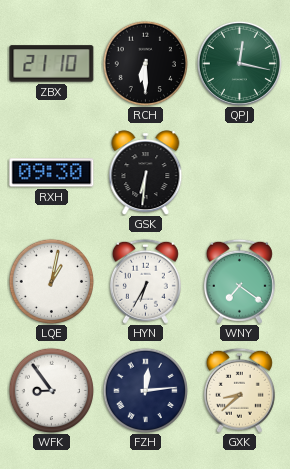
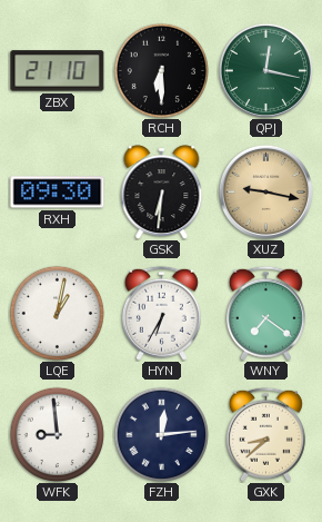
XUZ: none -> 9:17
WFK: 8:54 -> 8:59
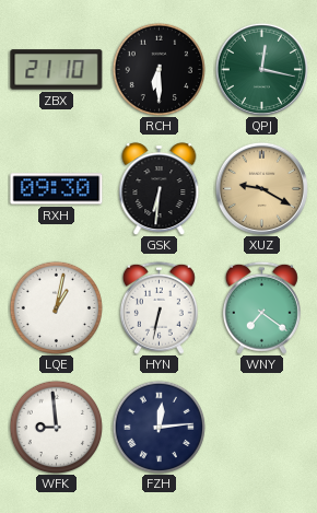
XUZ: 9:17 -> 9:20
HYN: 6:35 -> 6:32
GXK: 8:38 -> none
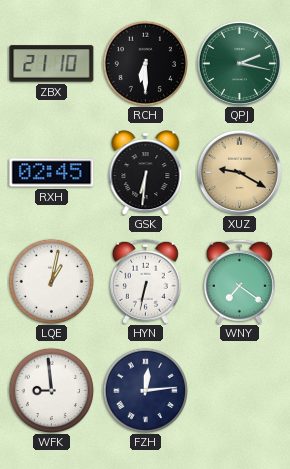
QPJ: 12:17 -> 2:17
RXH: 09:30 -> 02:45
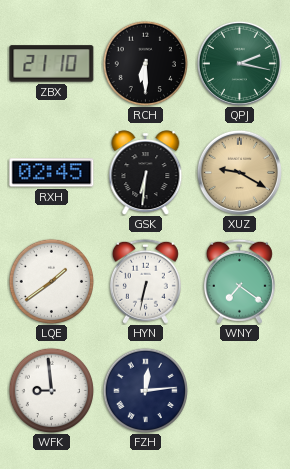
LQE: 1:02 -> 1:39
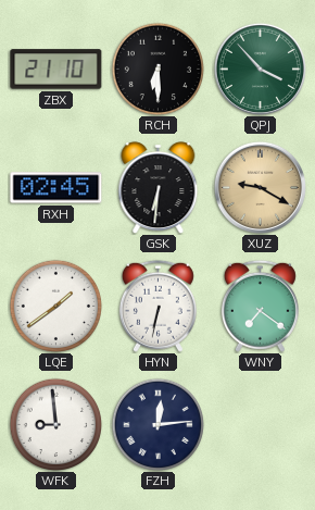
QPJ: 2:17 -> 3:53
